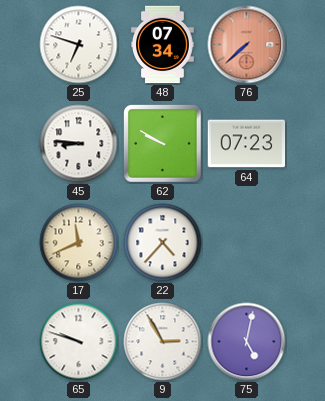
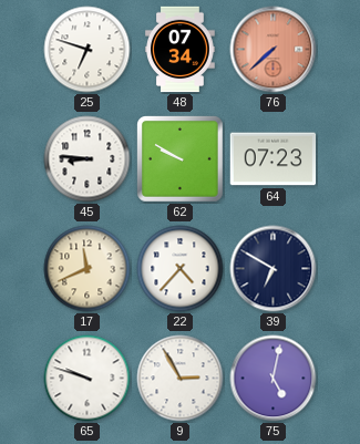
39: none -> 6:50
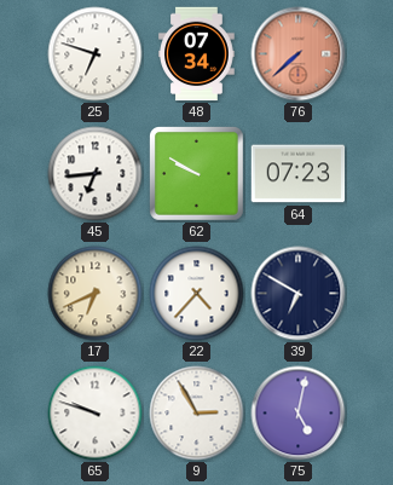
45: 8:46 -> 6:44
17: 11:41 -> 6:41
